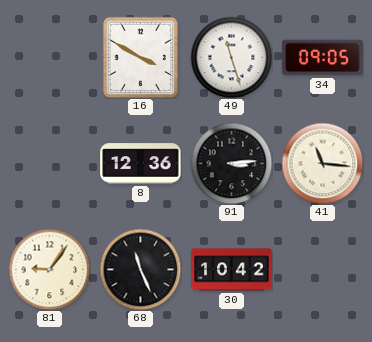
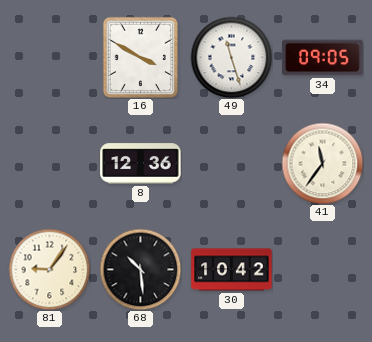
91: 3:14 -> none
41: 11:16 -> 11:36
68: 11:26 -> 10:29
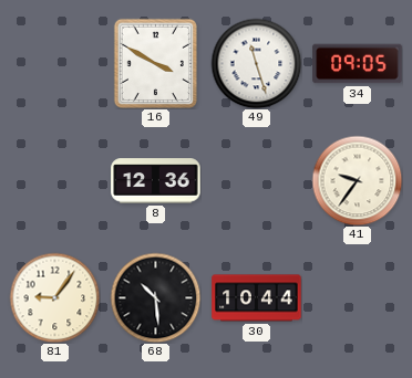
41: 11:36 -> 9:36
30: 10:42 -> 10:44
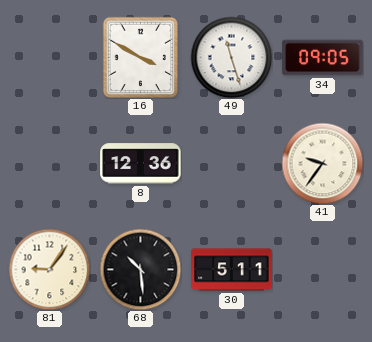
30: 10:44 -> 5:11
